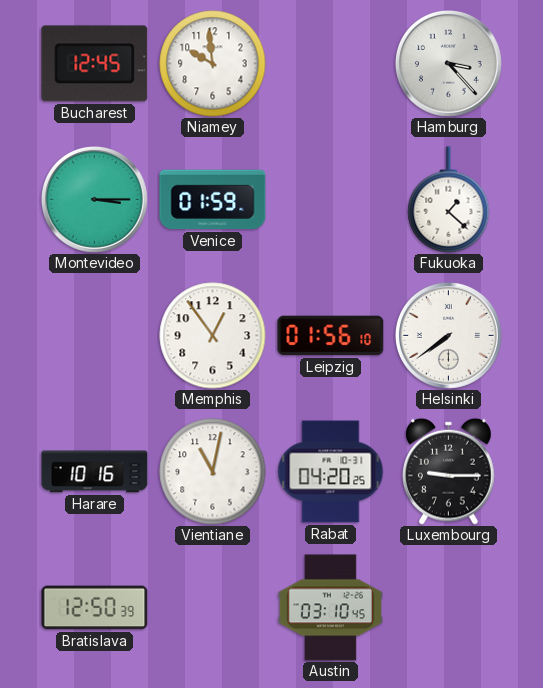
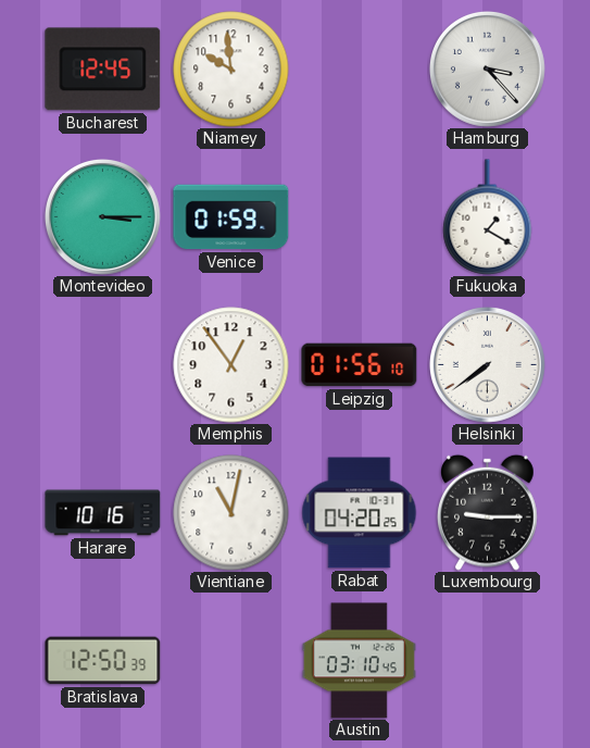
Fukuoka: 1:22 -> 1:20
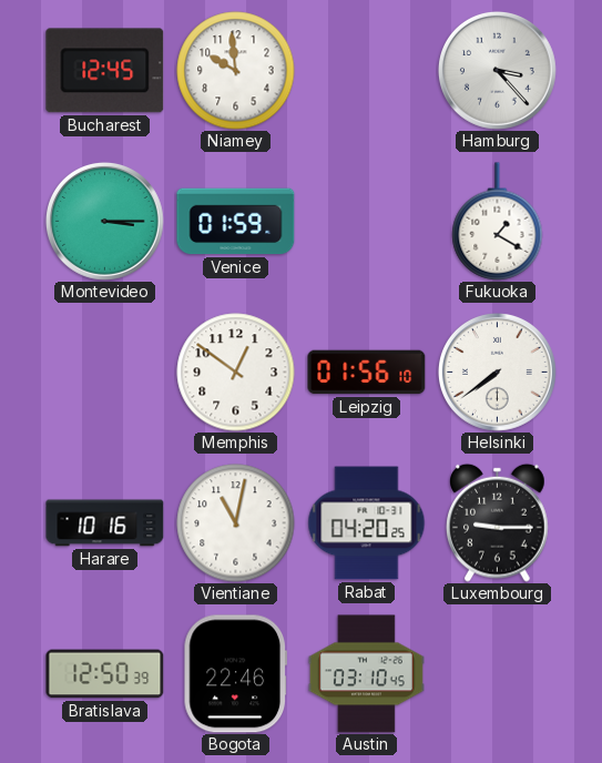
Memphis: 12:54 -> 12:51
Bogota: none -> 22:46
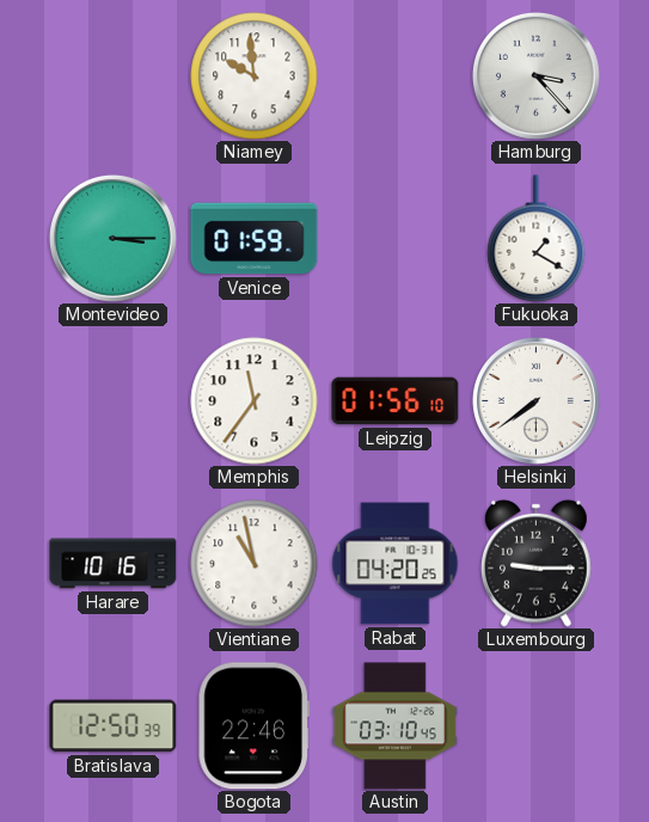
Bucharest: 12:45 -> none
Memphis: 12:51 -> 11:36
Vientiane: 11:02 -> 10:58
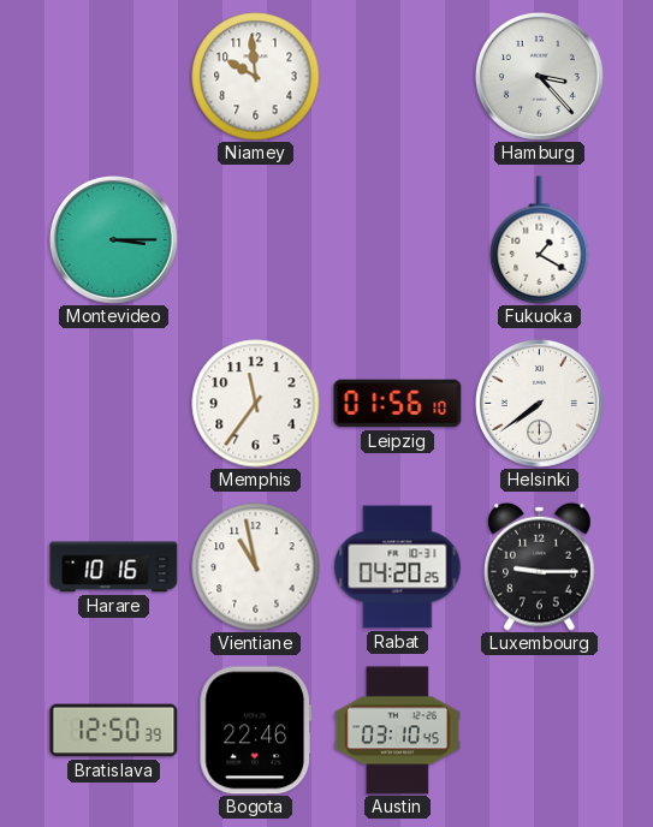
Venice: 01:59 -> none
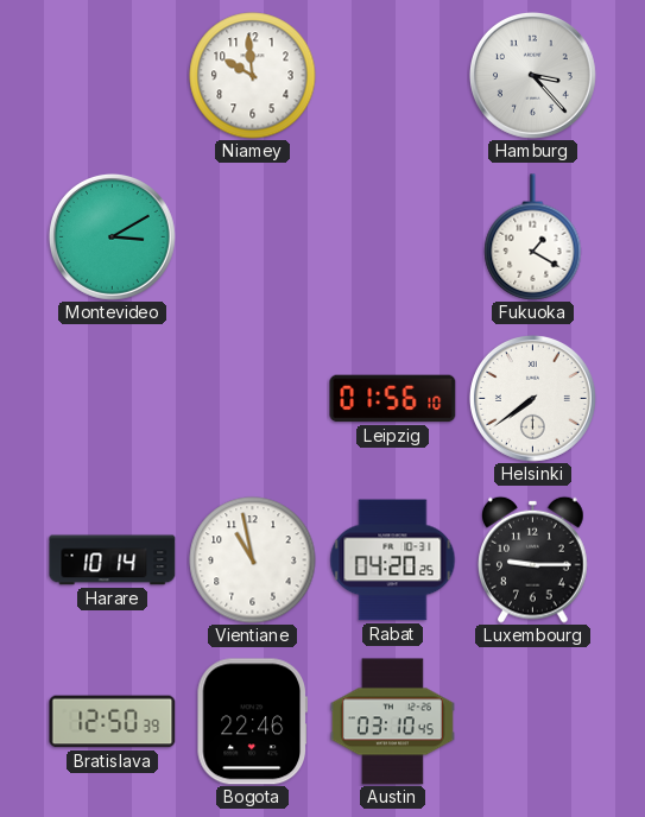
Montevideo: 3:15 -> 3:10
Memphis: 11:36 -> none
Harare: 10:16 -> 10:14
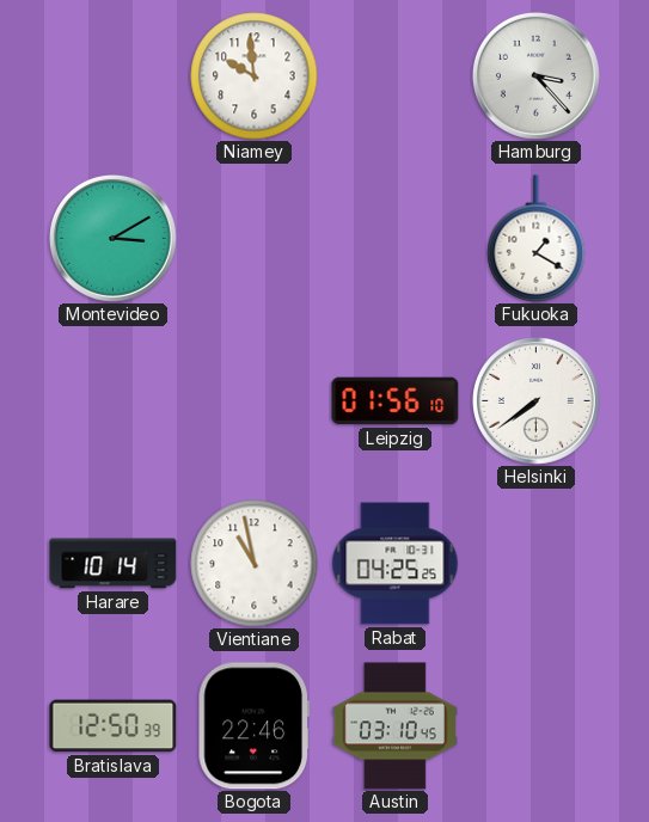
Rabat: 04:20 -> 04:25
Luxembourg: 9:15 -> none
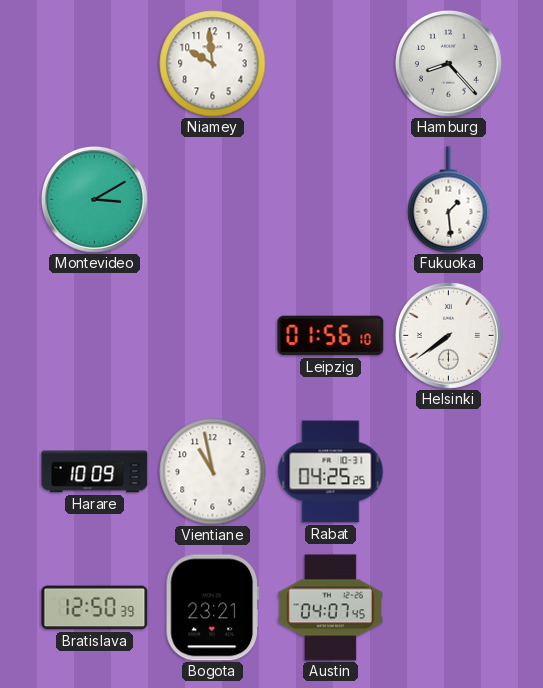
Hamburg: 3:23 -> 8:23
Fukuoka: 1:20 -> 1:29
Harare: 10:14 -> 10:09
Bogota: 22:46 -> 23:21
Austin: 03:10 -> 04:07
